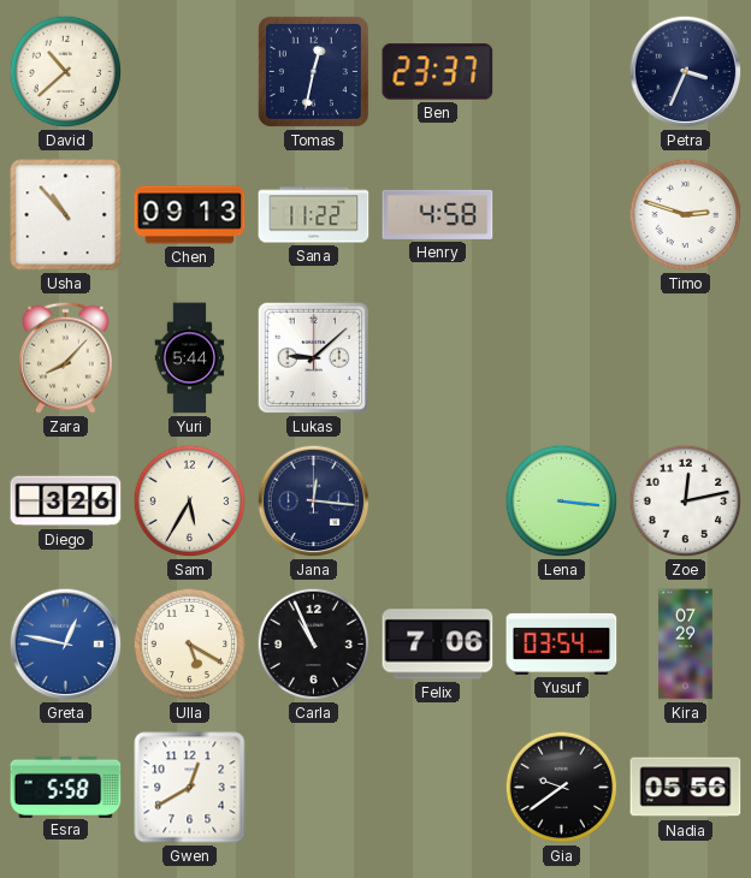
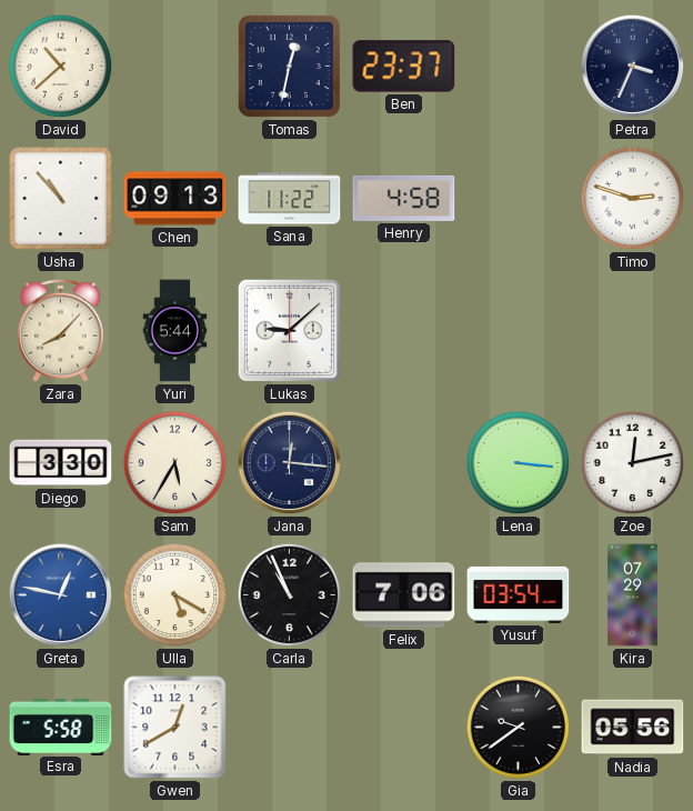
Diego: 3:26 -> 3:30
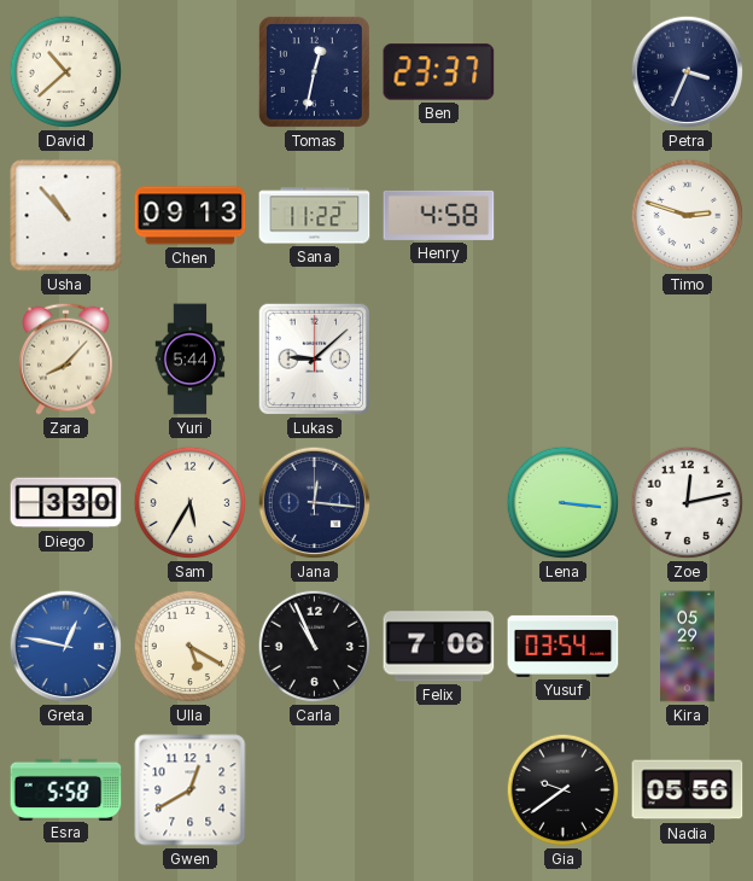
Kira: 07:29 -> 05:29
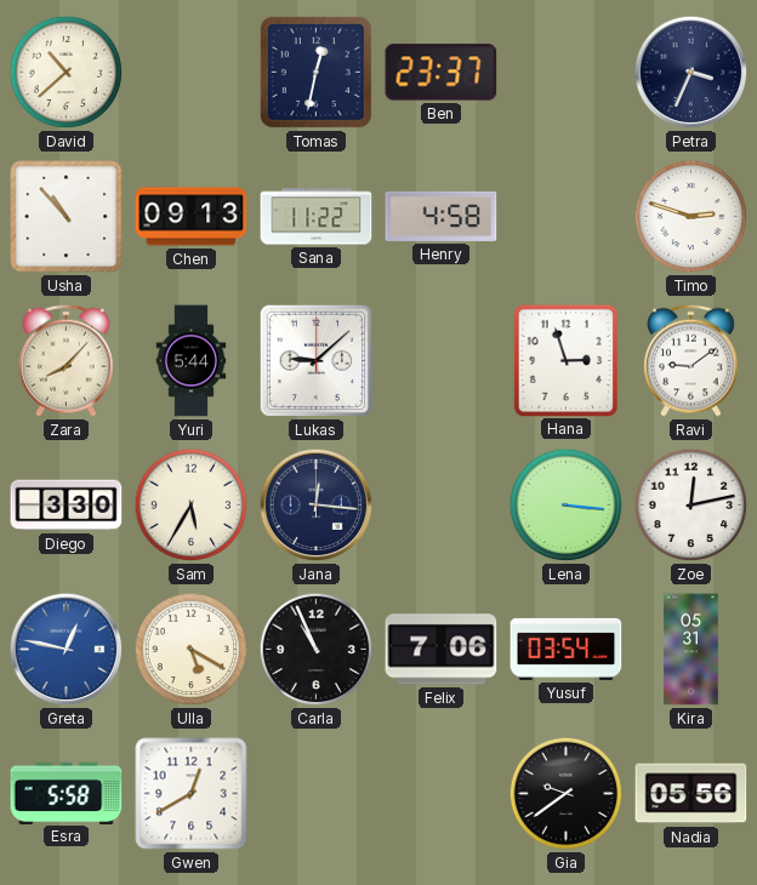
Hana: none -> 2:57
Ravi: none -> 9:09
Kira: 05:29 -> 05:31
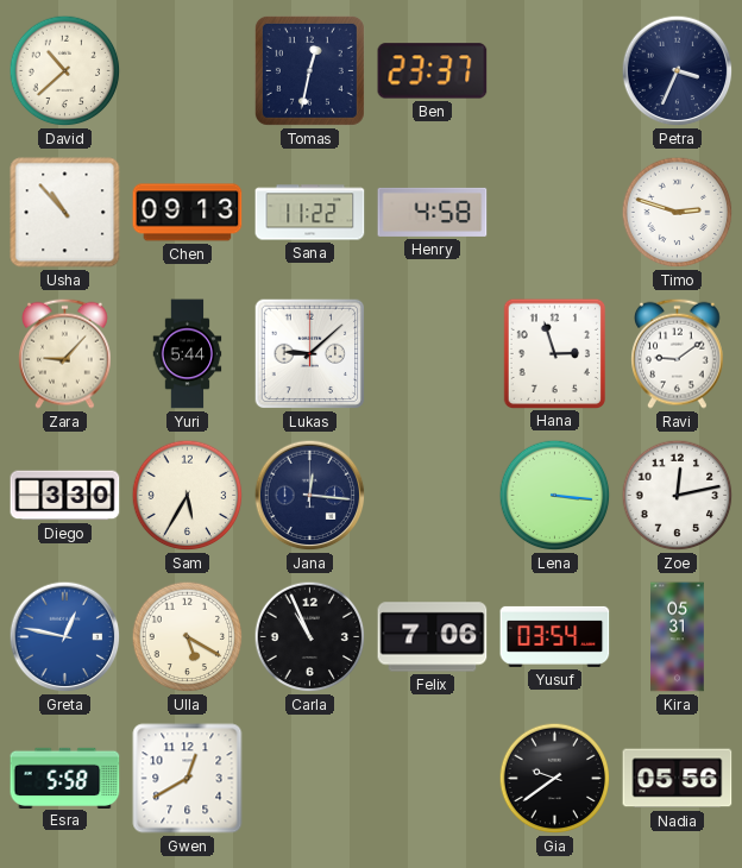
Zara: 8:07 -> 9:07
